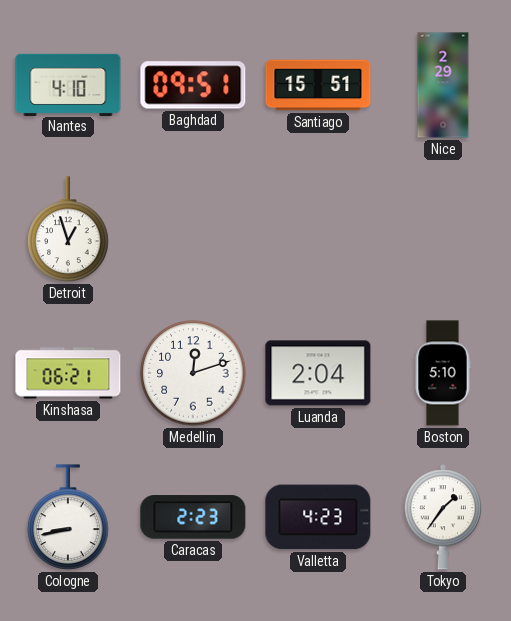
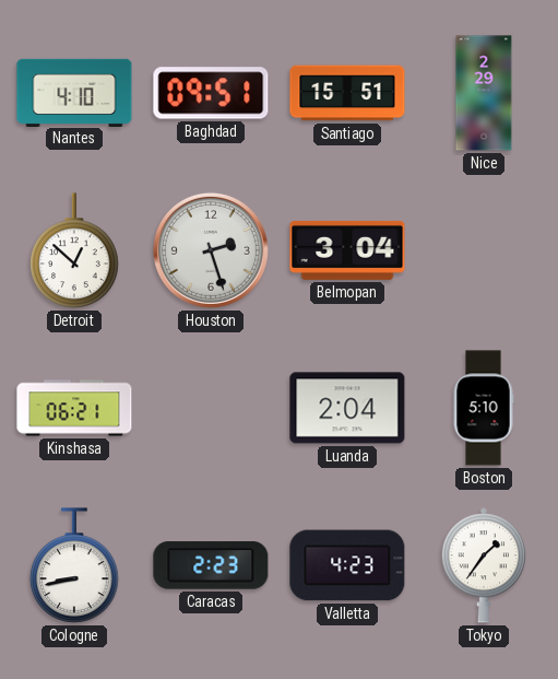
Detroit: 12:57 -> 12:52
Houston: none -> 2:27
Belmopan: none -> 3:04
Medellin: 12:12 -> none
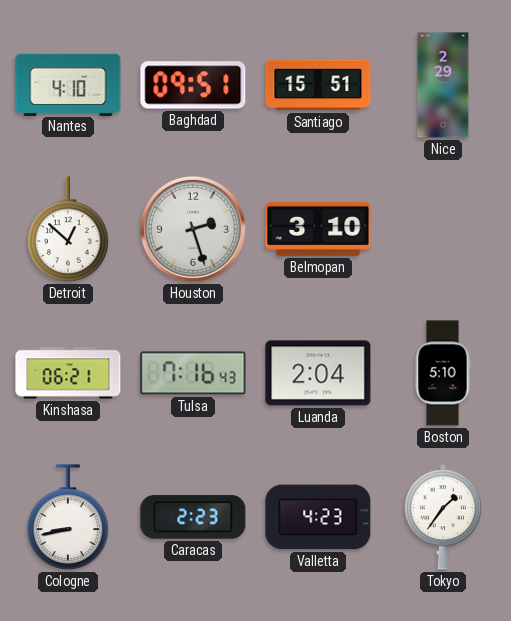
Belmopan: 3:04 -> 3:10
Tulsa: none -> 7:16
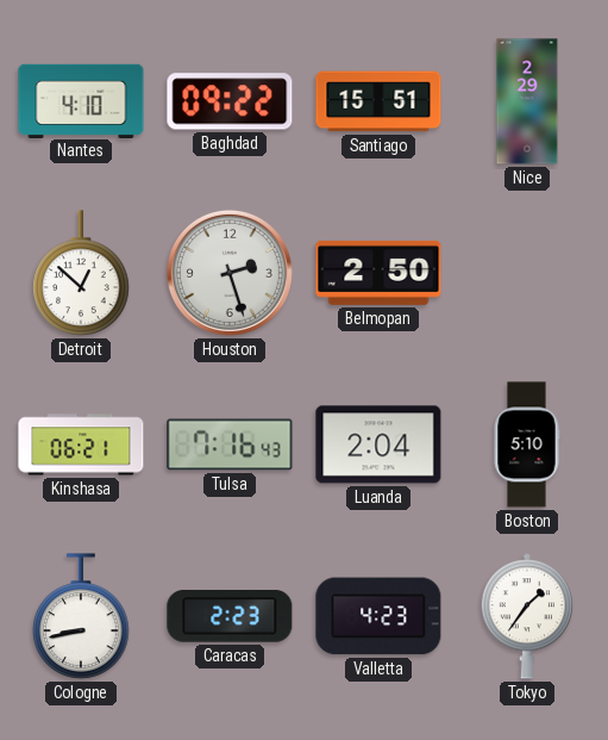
Baghdad: 09:51 -> 09:22
Belmopan: 3:10 -> 2:50
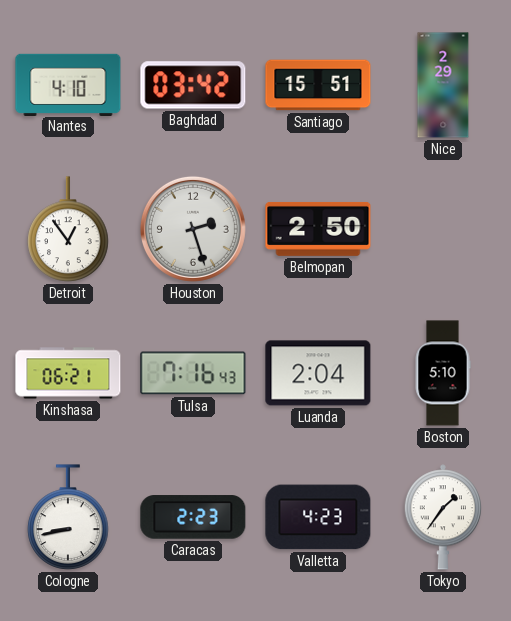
Baghdad: 09:22 -> 03:42
Detroit: 12:52 -> 12:54
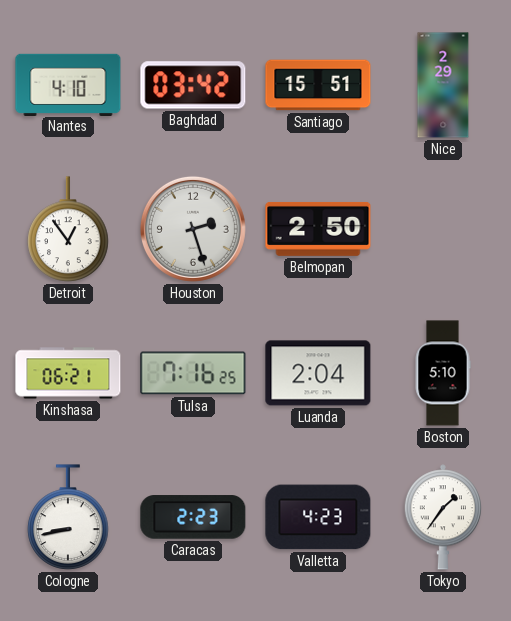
Tulsa: 7:16:43 -> 7:16:25
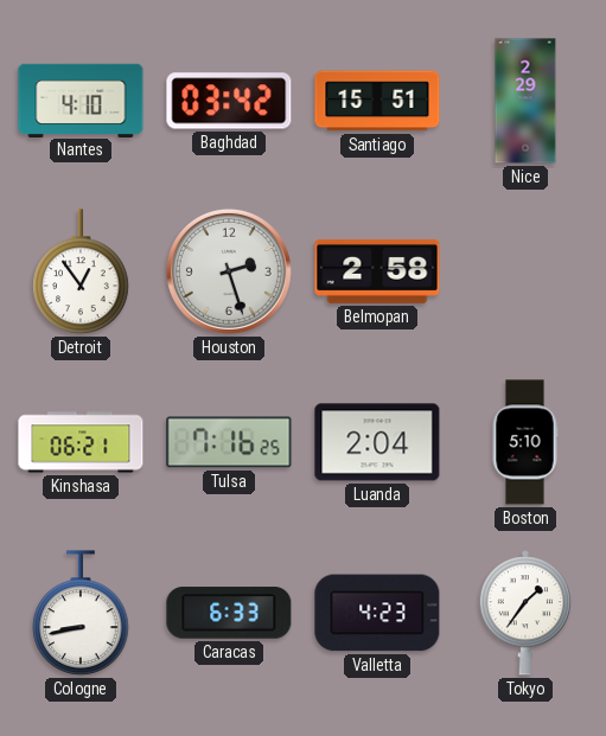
Belmopan: 2:50 -> 2:58
Caracas: 2:23 -> 6:33
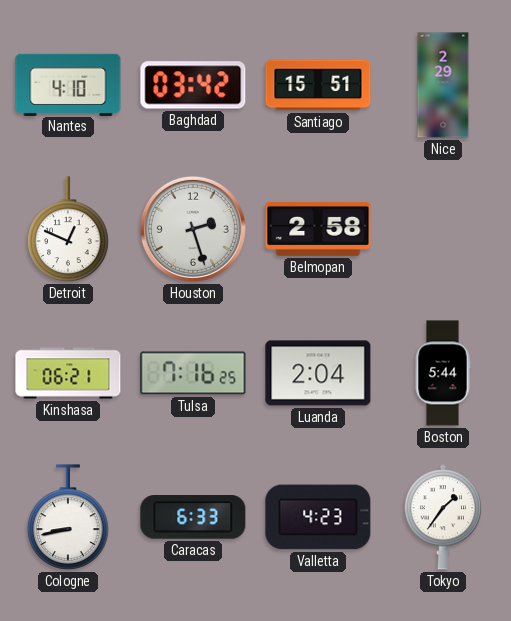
Detroit: 12:54 -> 12:49
Boston: 5:10 -> 5:44
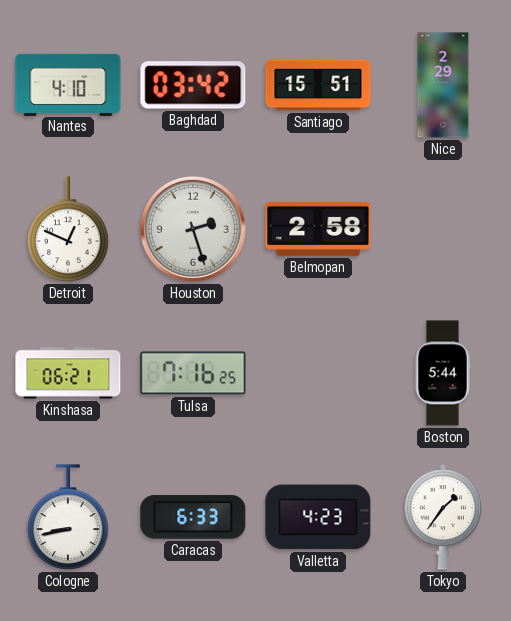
Luanda: 2:04 -> none
